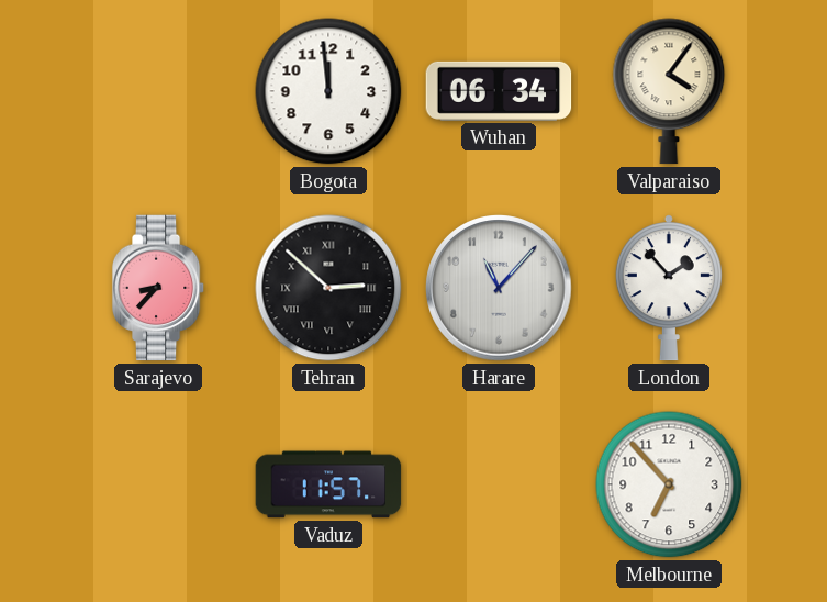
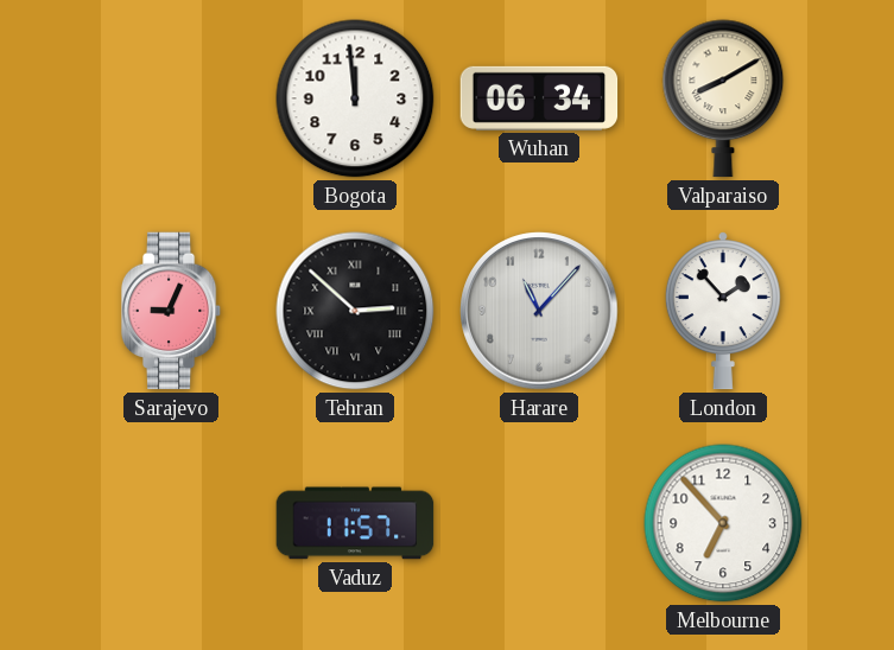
Valparaiso: 4:06 -> 8:10
Sarajevo: 8:37 -> 9:04
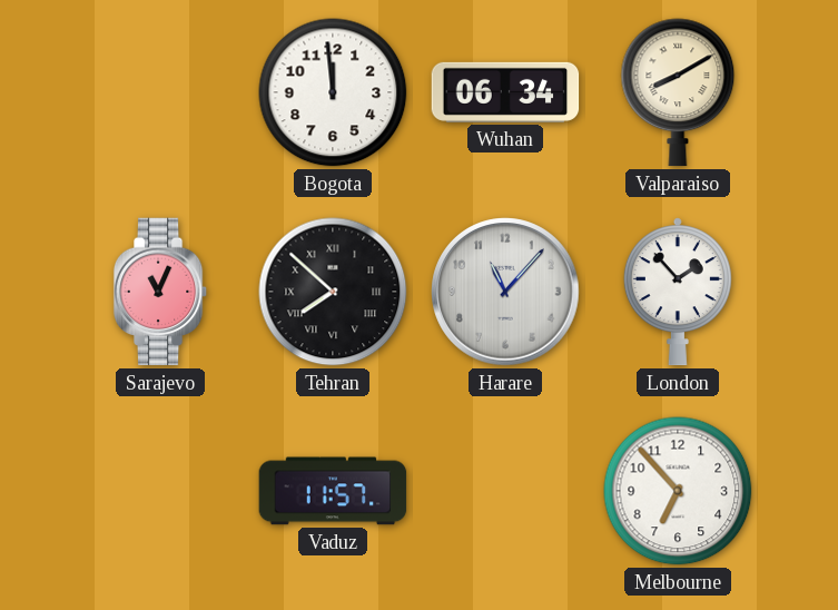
Sarajevo: 9:04 -> 11:04
Tehran: 2:52 -> 7:52
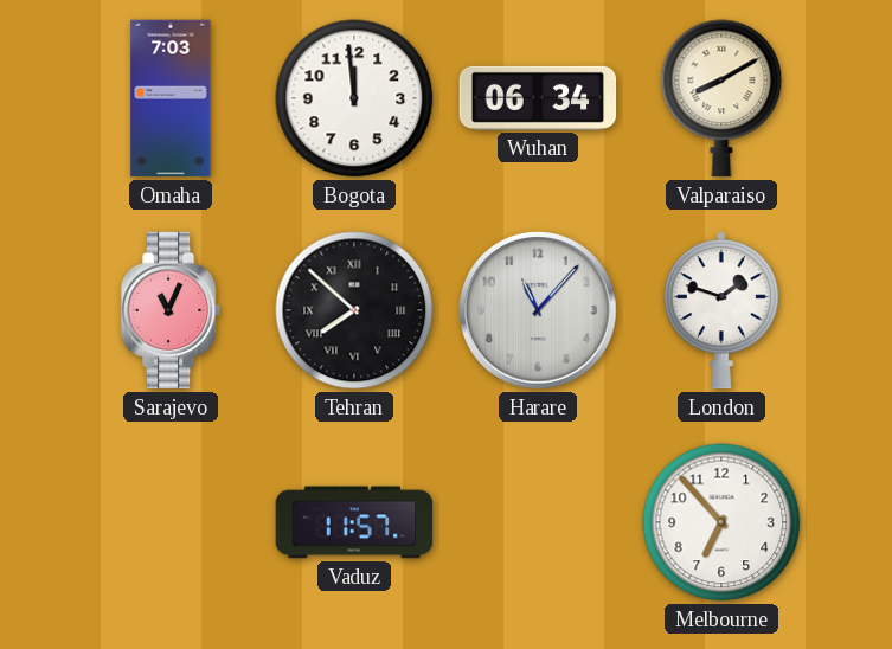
Omaha: none -> 7:03
London: 1:53 -> 1:48
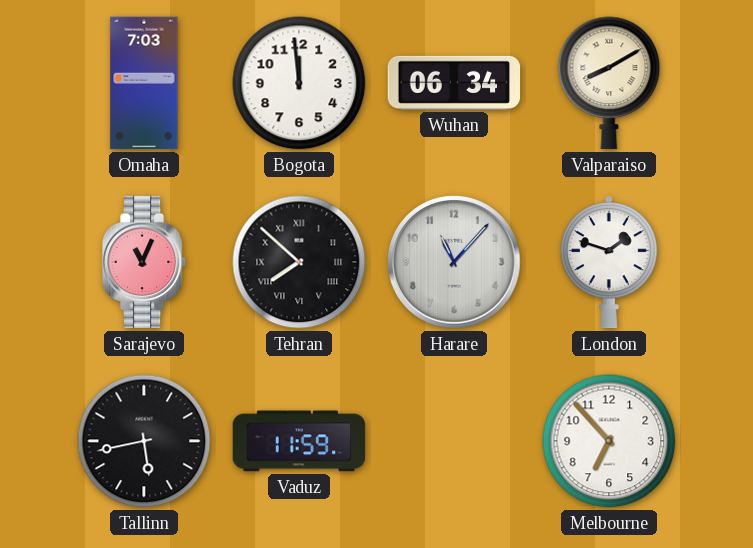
Tallinn: none -> 5:43
Vaduz: 11:57 -> 11:59
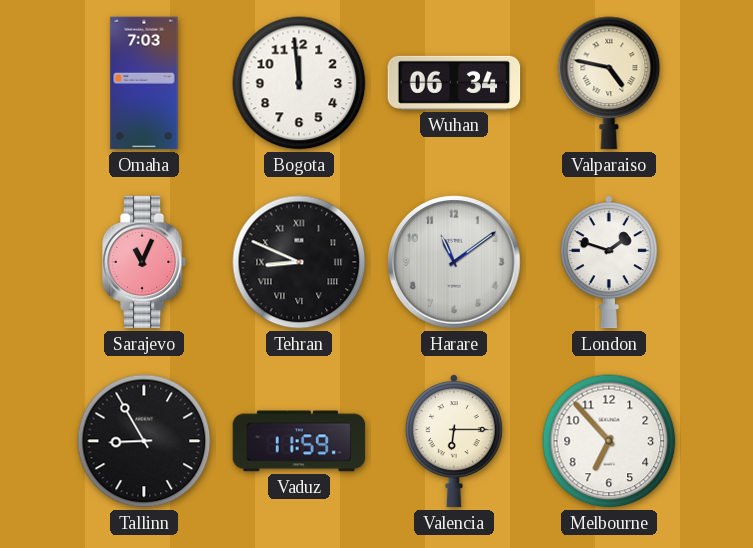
Valparaiso: 8:10 -> 4:47
Tehran: 7:52 -> 8:49
Harare: 11:07 -> 11:09
Tallinn: 5:43 -> 8:55
Valencia: none -> 6:15
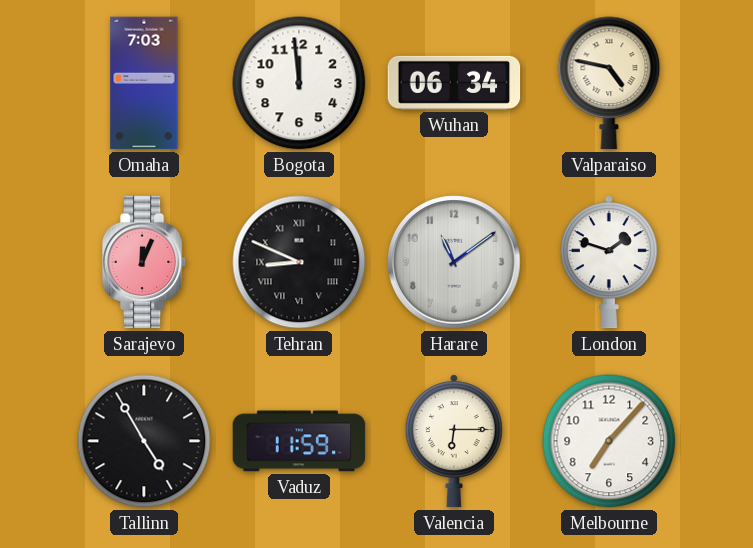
Sarajevo: 11:04 -> 12:04
Tallinn: 8:55 -> 4:55
Melbourne: 6:53 -> 7:07
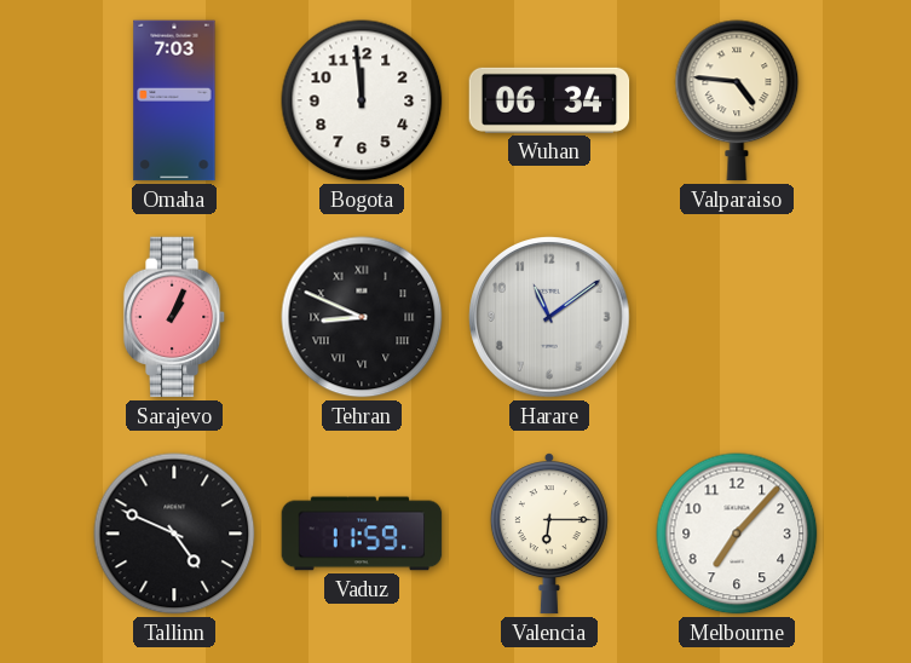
Valparaiso: 4:47 -> 4:46
Sarajevo: 12:04 -> 1:04
London: 1:48 -> none
Tallinn: 4:55 -> 4:49
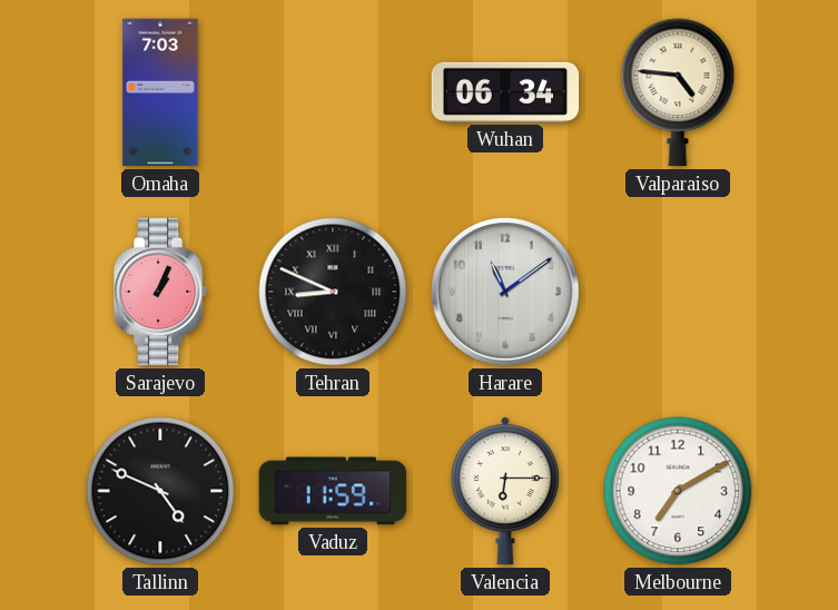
Bogota: 11:59 -> none
Melbourne: 7:07 -> 7:10
